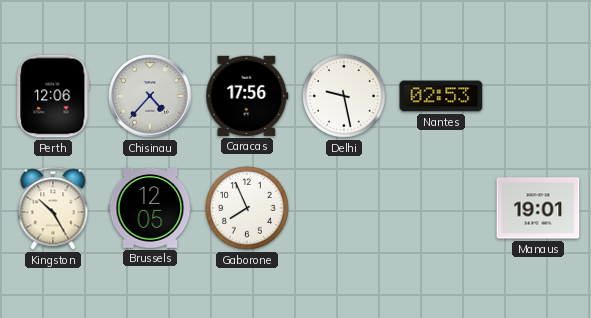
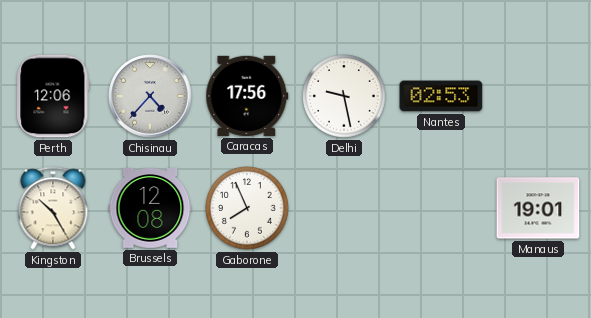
Brussels: 12:05 -> 12:08
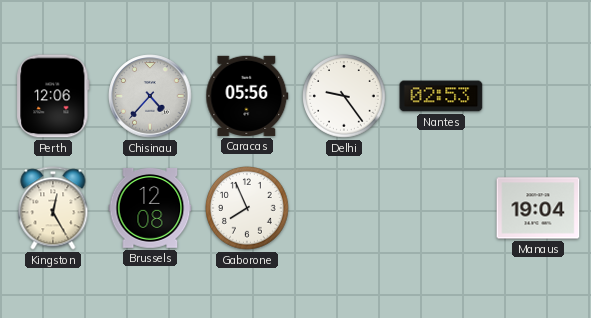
Caracas: 17:56 -> 05:56
Delhi: 9:28 -> 9:24
Kingston: 10:25 -> 12:25
Manaus: 19:01 -> 19:04
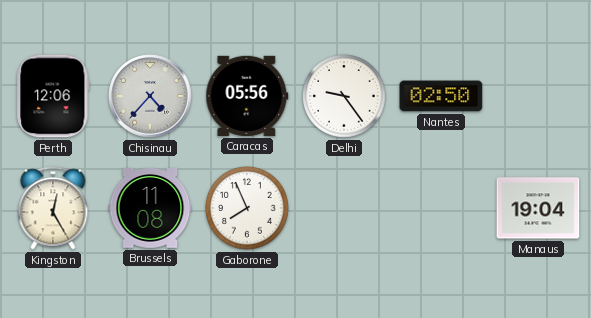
Nantes: 02:53 -> 02:50
Brussels: 12:08 -> 11:08
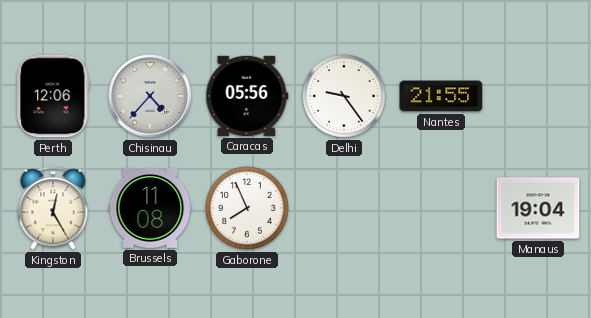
Nantes: 02:50 -> 21:55
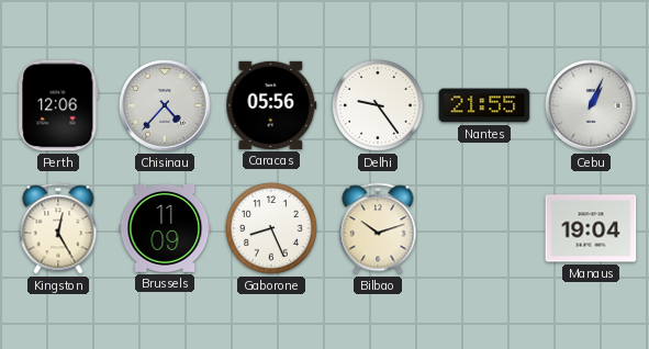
Cebu: none -> 1:04
Brussels: 11:08 -> 11:09
Gaborone: 7:56 -> 8:26
Bilbao: none -> 10:12
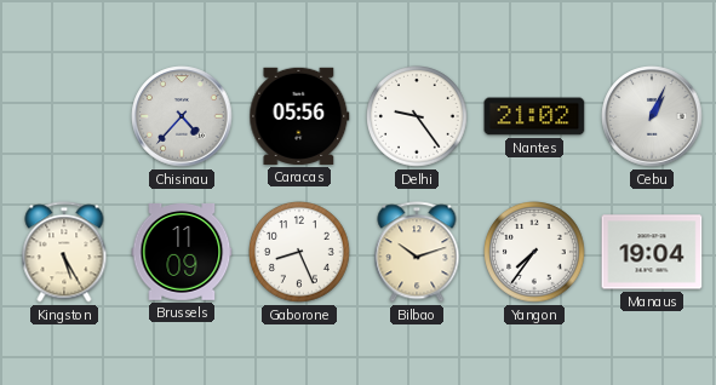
Perth: 12:06 -> none
Nantes: 21:55 -> 21:02
Kingston: 12:25 -> 5:25
Yangon: none -> 7:36
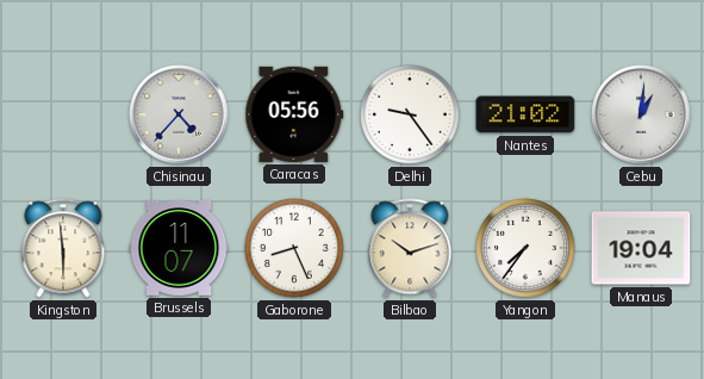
Cebu: 1:04 -> 1:01
Kingston: 5:25 -> 5:59
Brussels: 11:09 -> 11:07
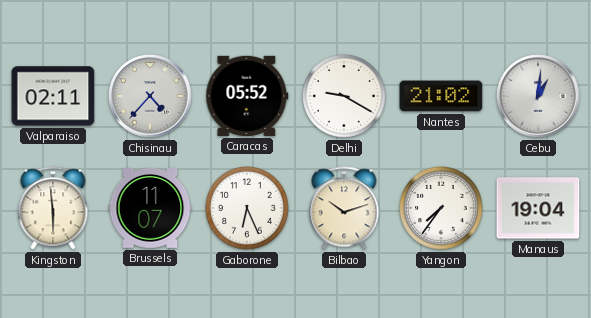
Valparaiso: none -> 02:11
Caracas: 05:56 -> 05:52
Delhi: 9:24 -> 9:20
Gaborone: 8:26 -> 6:26
